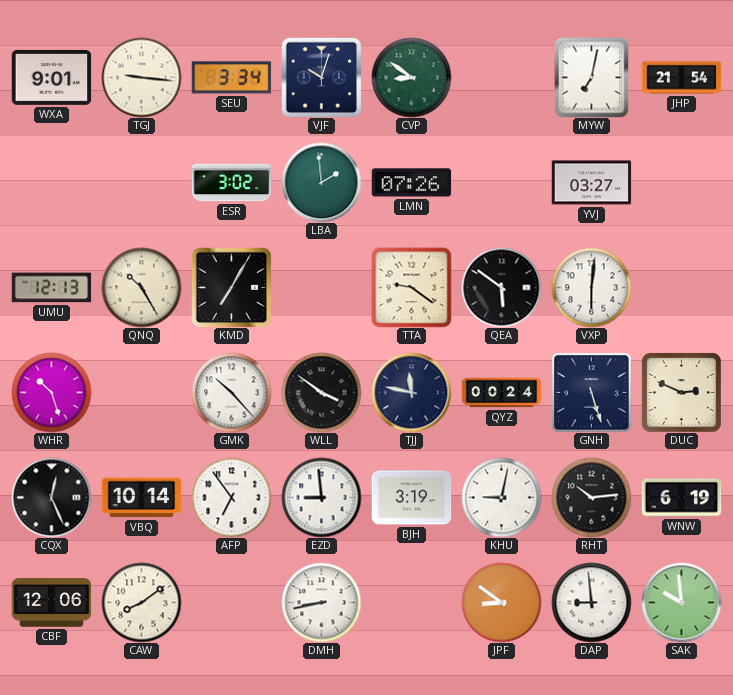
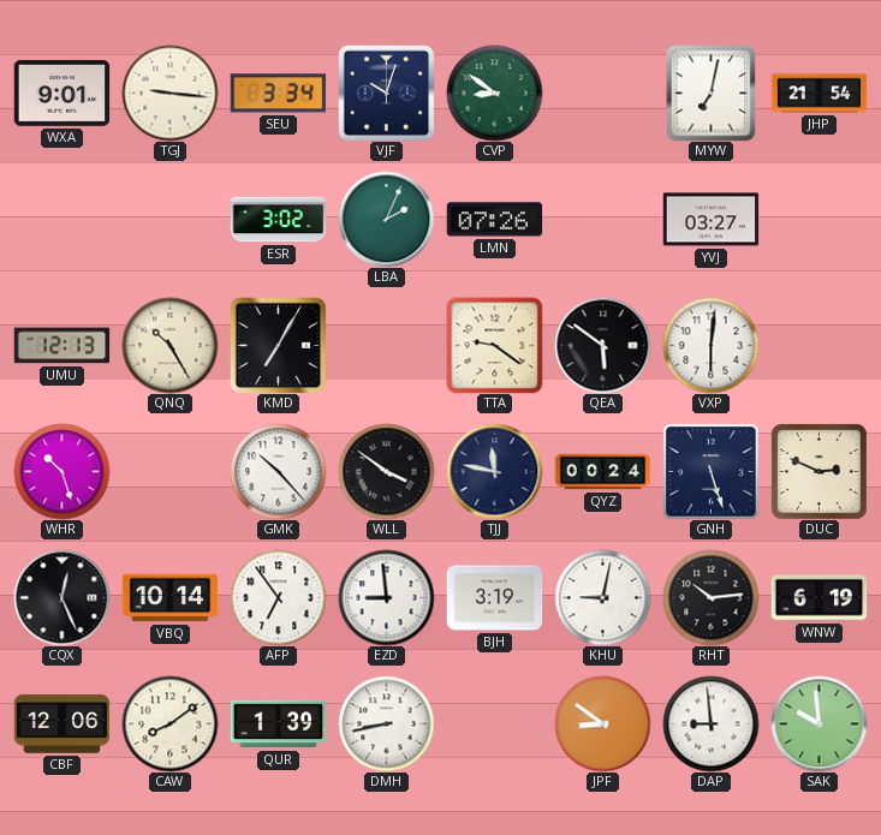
LBA: 1:59 -> 2:04
QUR: none -> 1:39
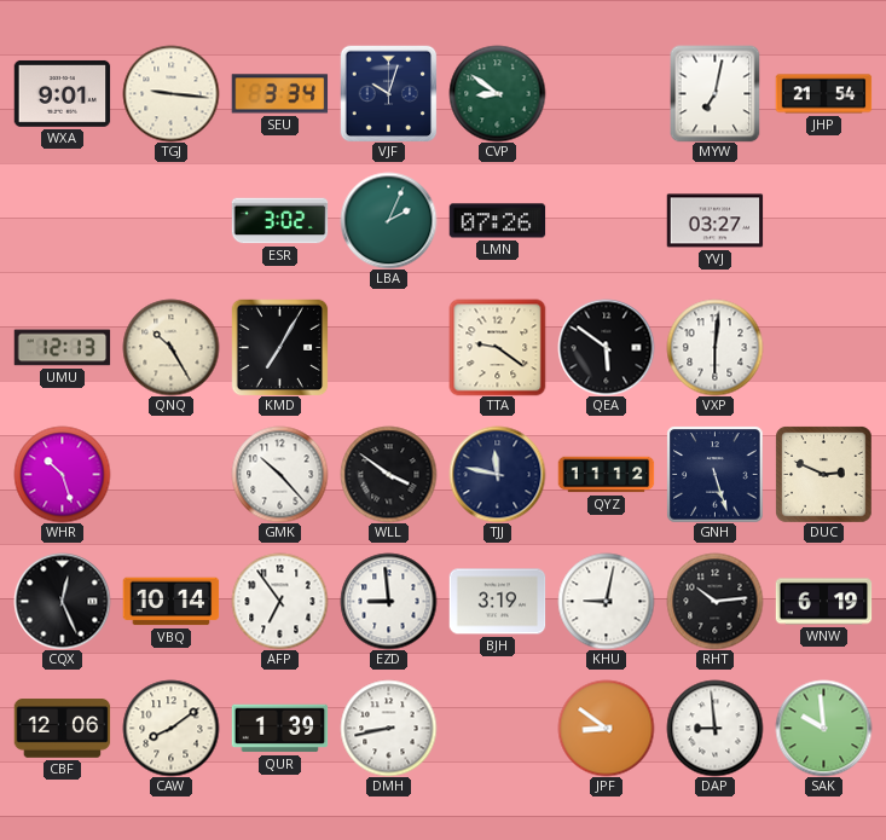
QYZ: 00:24 -> 11:12
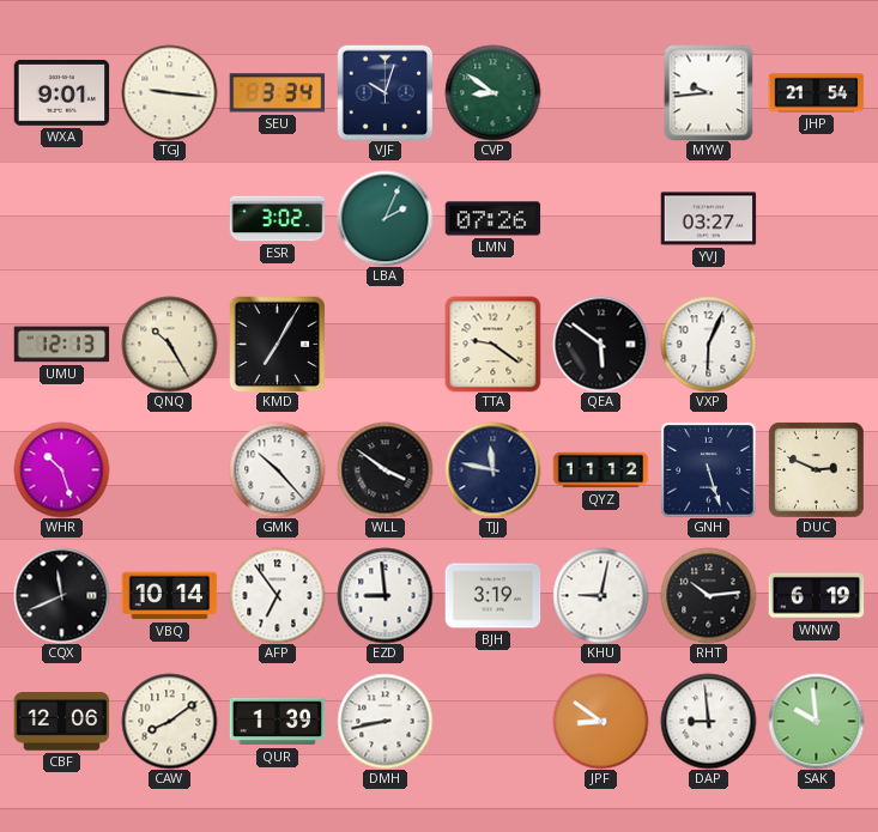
MYW: 7:02 -> 9:44
VXP: 6:01 -> 6:04
CQX: 12:26 -> 11:41
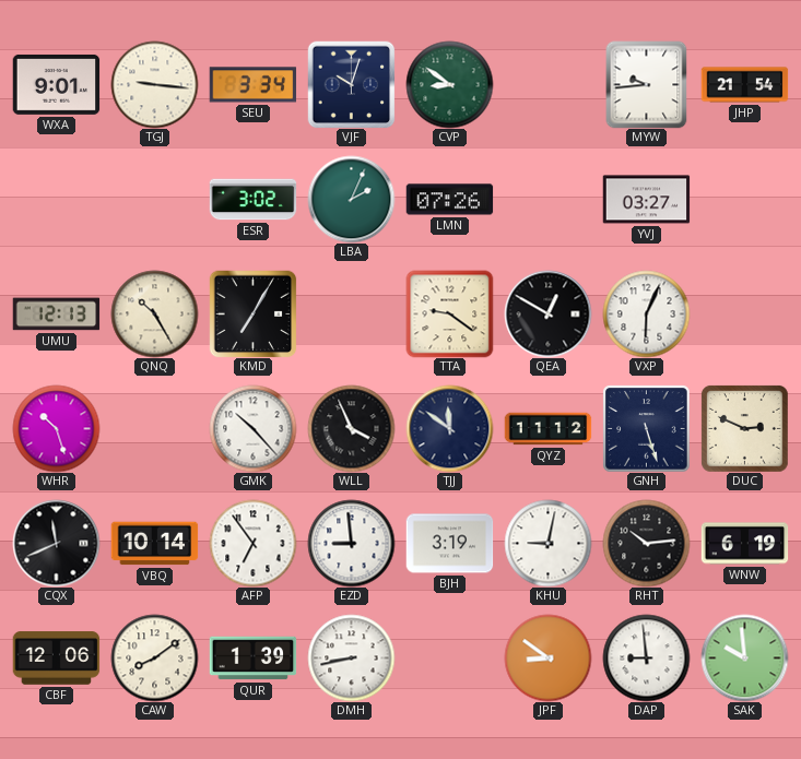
QEA: 5:51 -> 12:50
WLL: 3:51 -> 3:56
TJJ: 11:47 -> 11:51
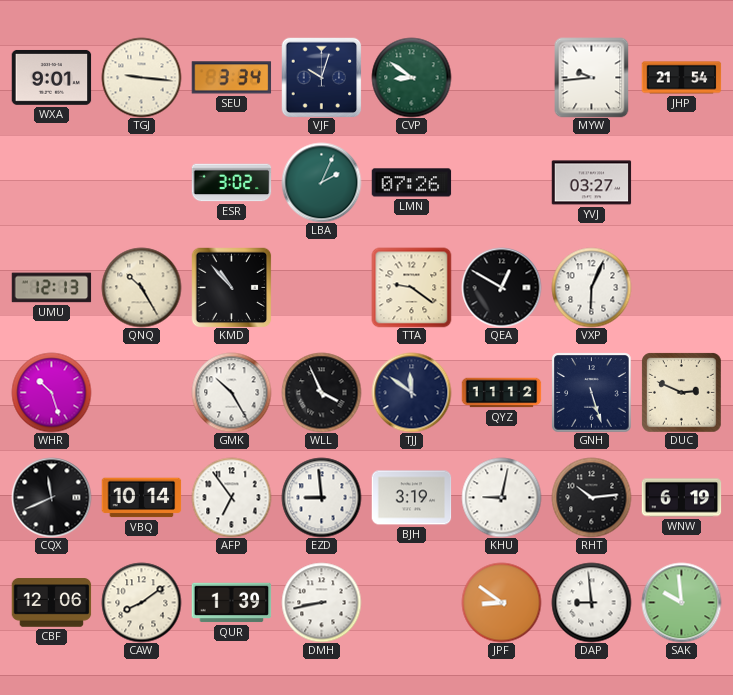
KMD: 7:05 -> 10:53
GMK: 10:23 -> 10:25
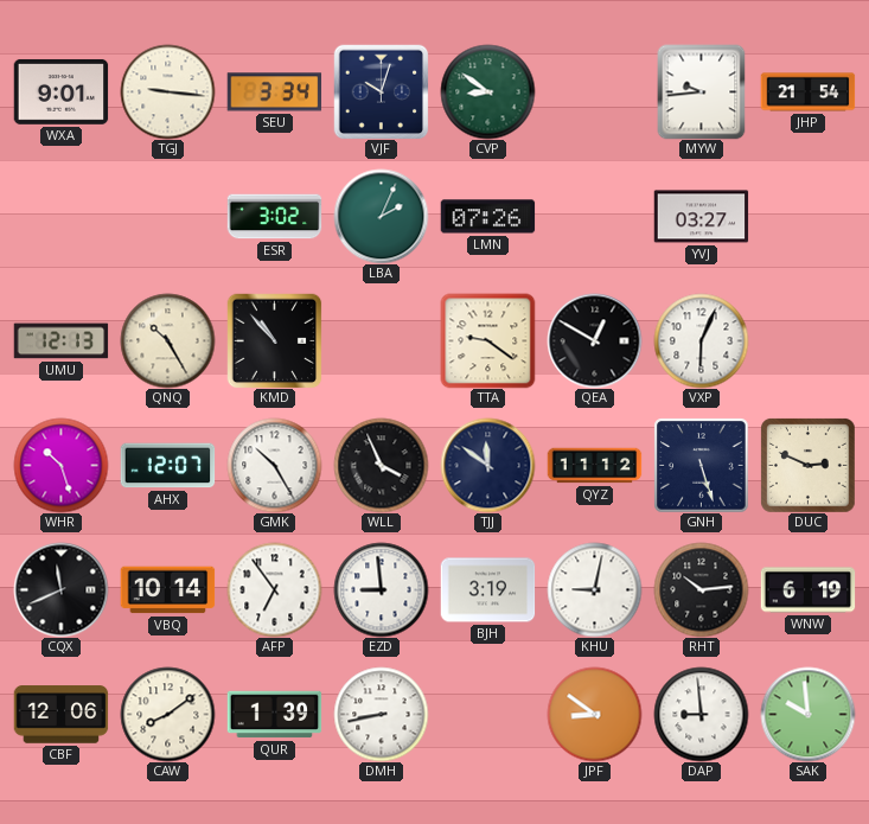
AHX: none -> 12:07
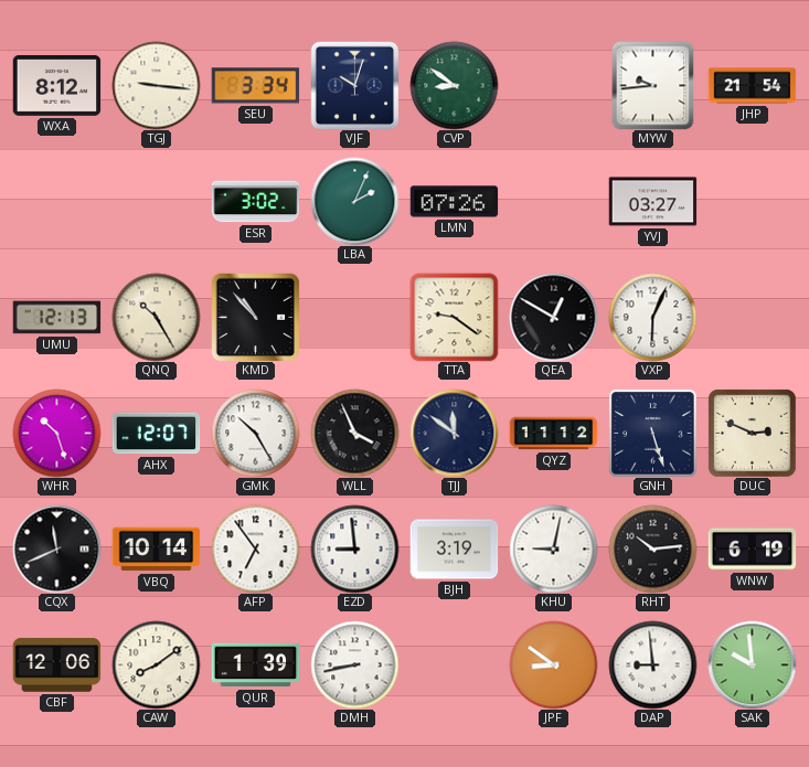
WXA: 9:01 -> 8:12
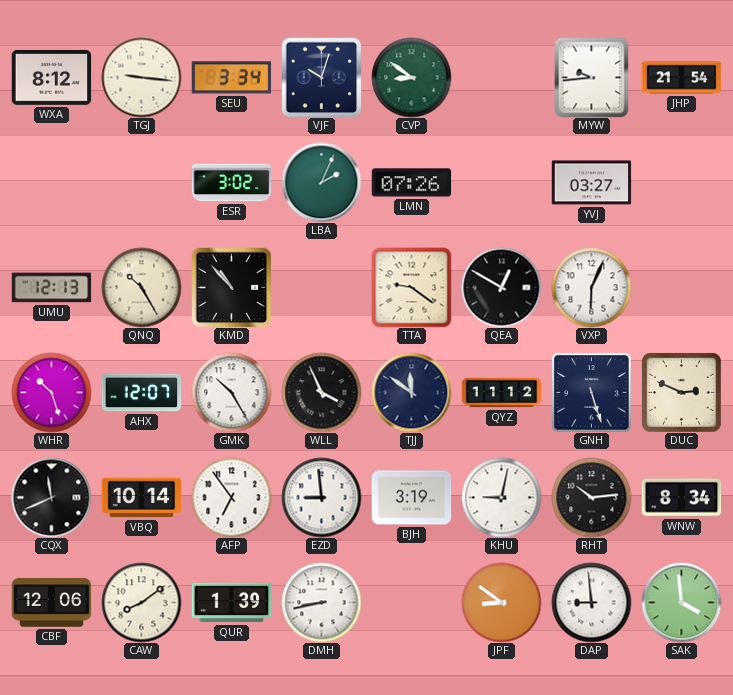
WNW: 6:19 -> 8:34
SAK: 9:59 -> 3:59
